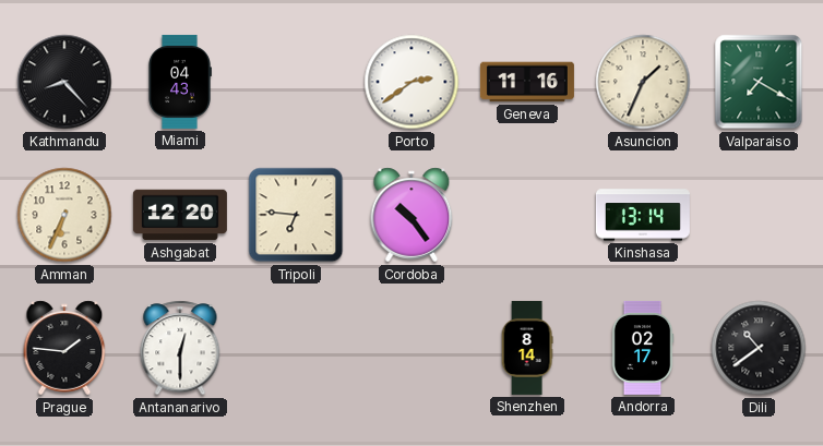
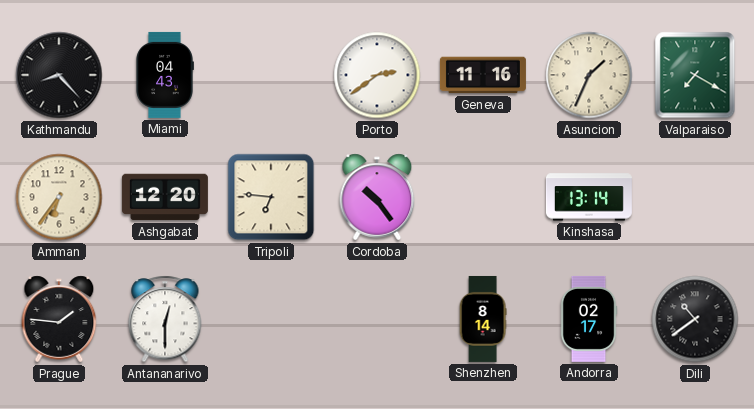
Amman: 6:34 -> 6:36
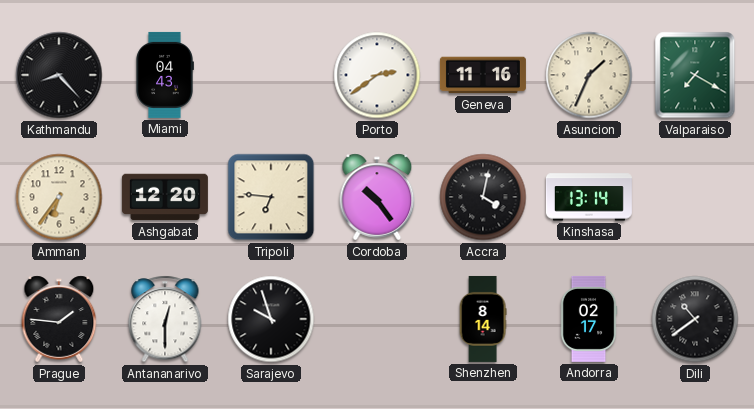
Accra: none -> 4:02
Sarajevo: none -> 9:57
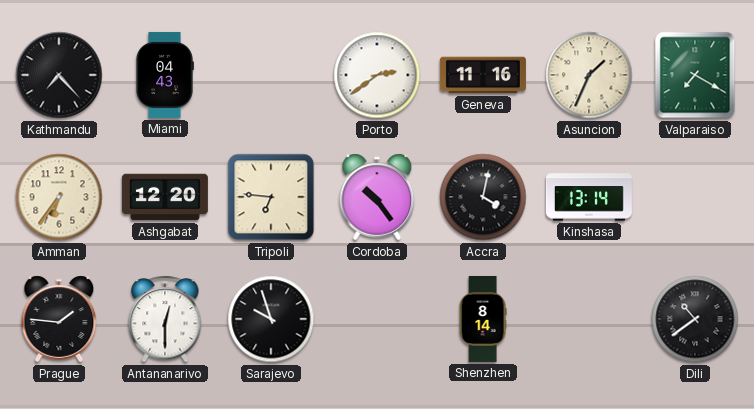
Kathmandu: 8:23 -> 7:23
Andorra: 02:17 -> none
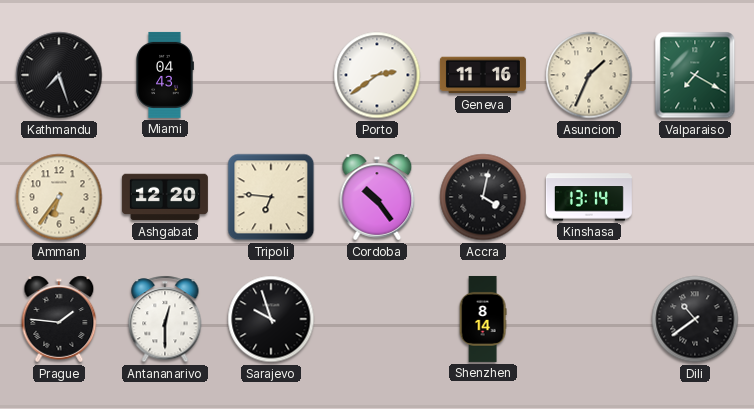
Kathmandu: 7:23 -> 7:27
